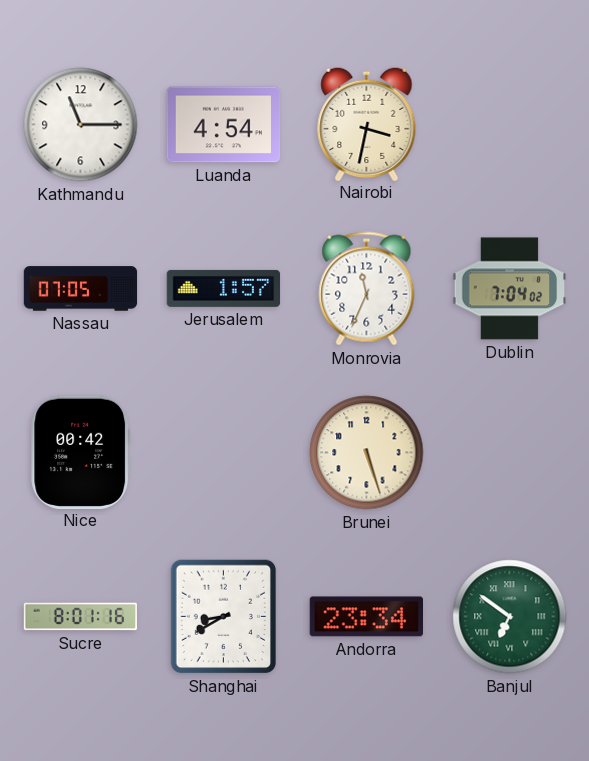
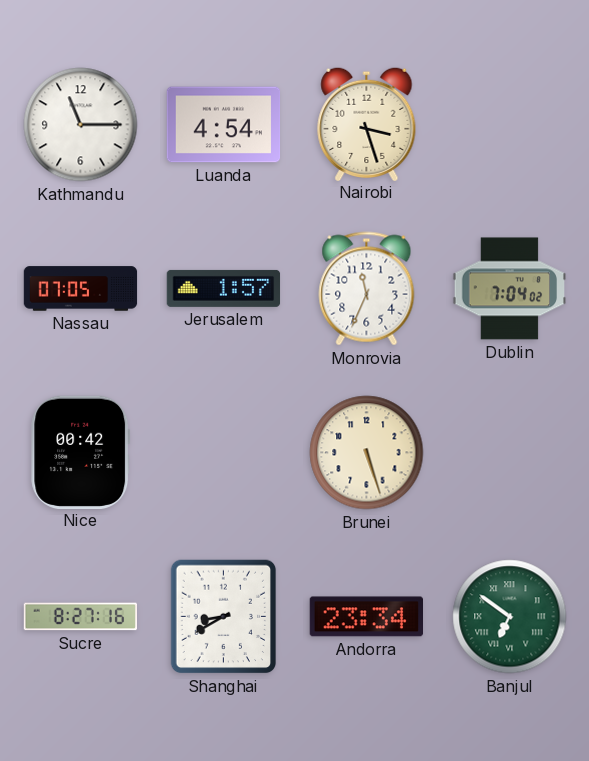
Nairobi: 3:32 -> 3:27
Sucre: 8:01 -> 8:27
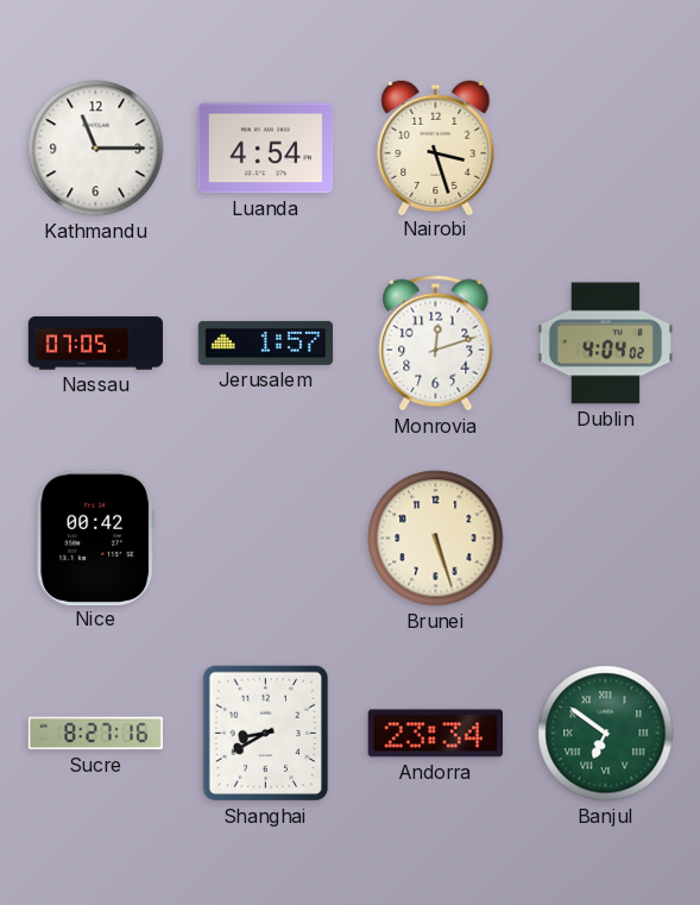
Monrovia: 11:34 -> 12:12
Dublin: 7:04 -> 4:04
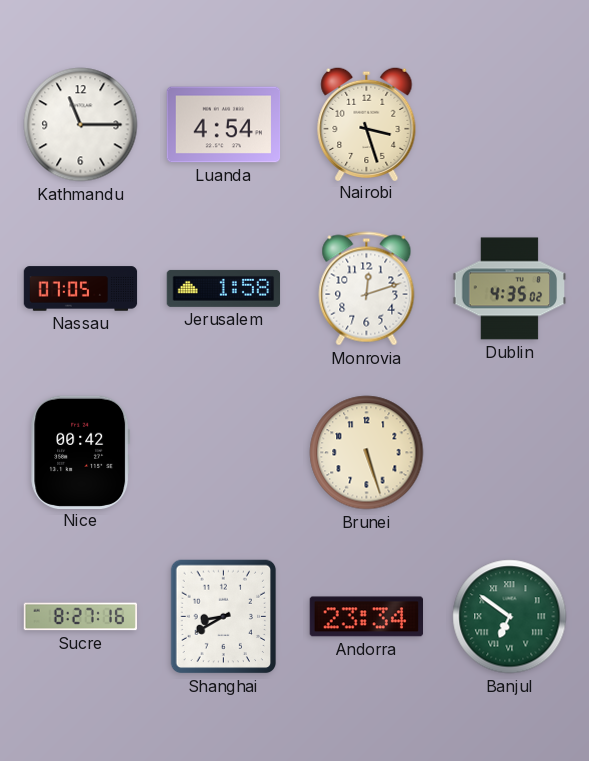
Jerusalem: 1:57 -> 1:58
Dublin: 4:04 -> 4:35
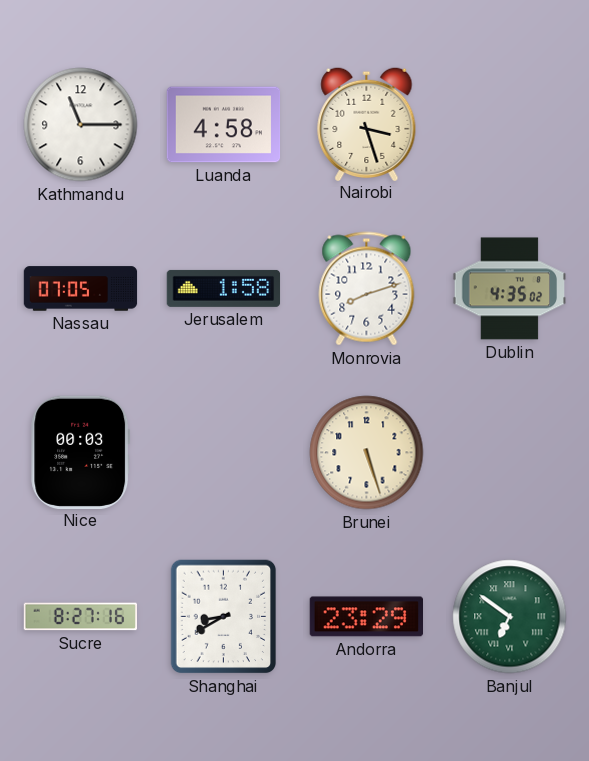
Luanda: 4:54 -> 4:58
Monrovia: 12:12 -> 8:12
Nice: 00:42 -> 00:03
Andorra: 23:34 -> 23:29
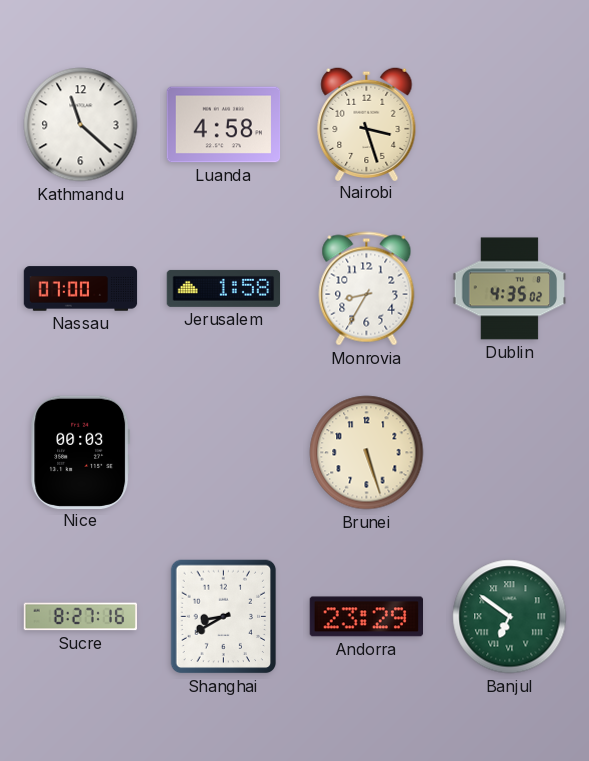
Kathmandu: 11:15 -> 11:22
Nassau: 07:05 -> 07:00
Monrovia: 8:12 -> 8:35
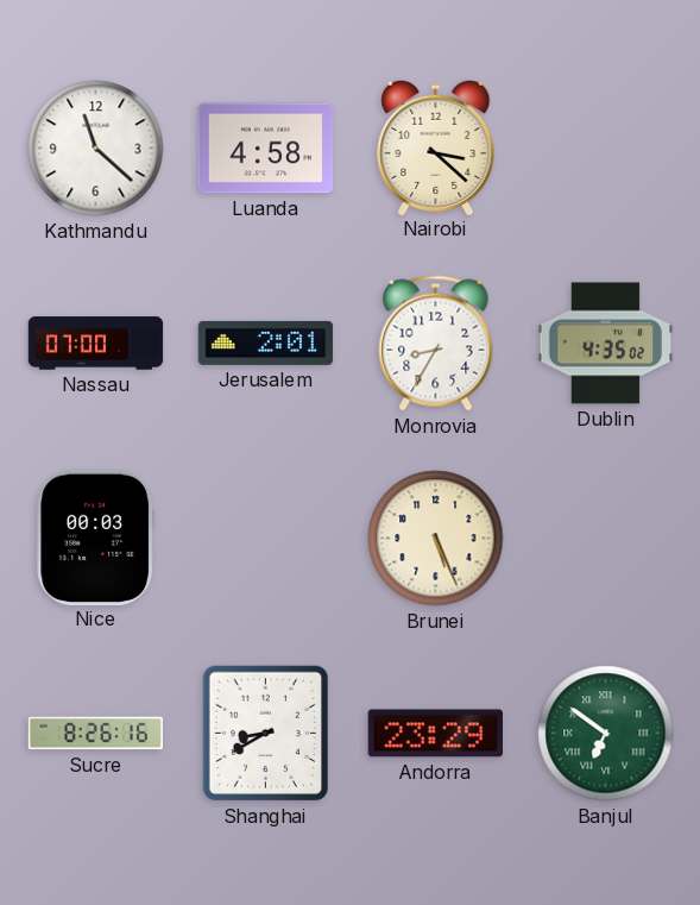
Nairobi: 3:27 -> 3:22
Jerusalem: 1:58 -> 2:01
Brunei: 5:27 -> 5:26
Sucre: 8:27 -> 8:26
